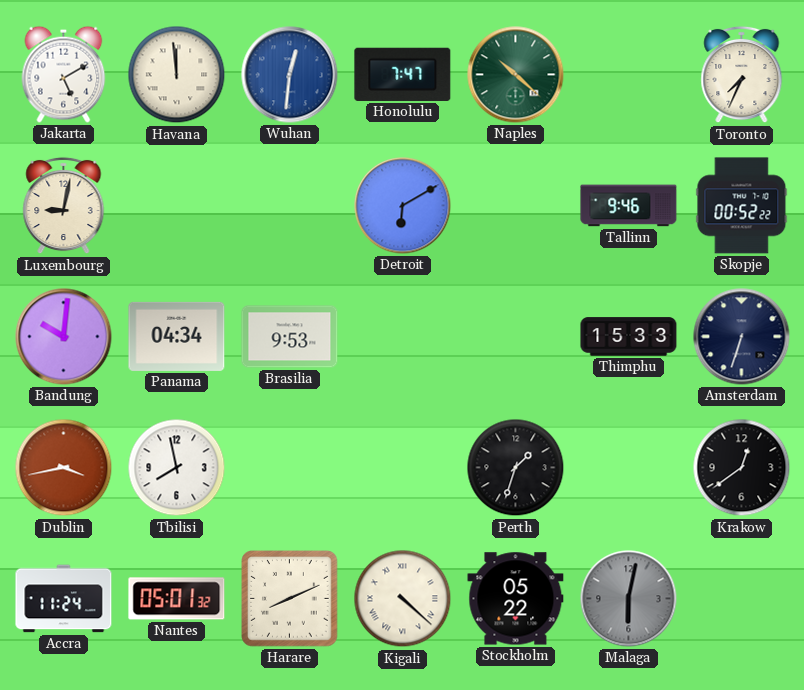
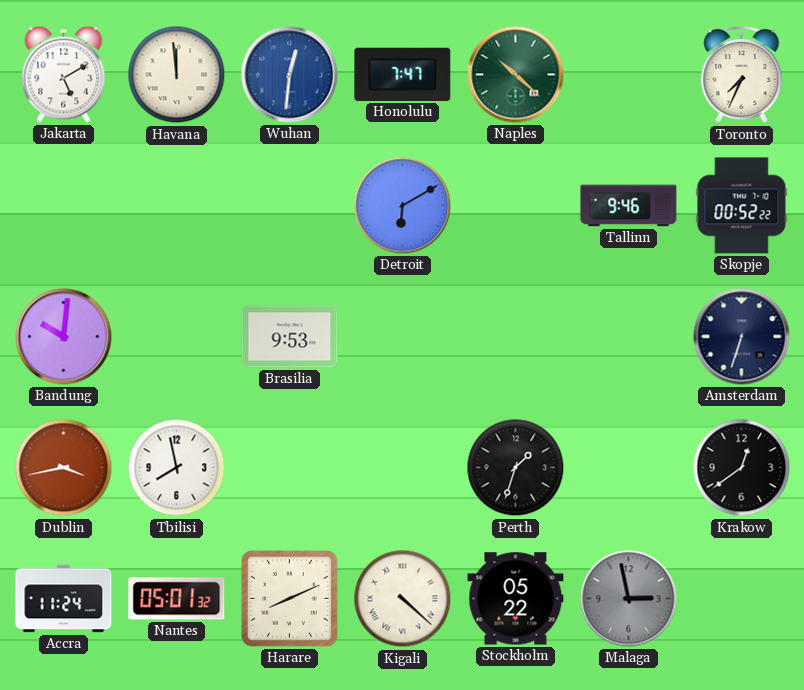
Luxembourg: 9:02 -> none
Panama: 04:34 -> none
Thimphu: 15:33 -> none
Malaga: 6:02 -> 2:58
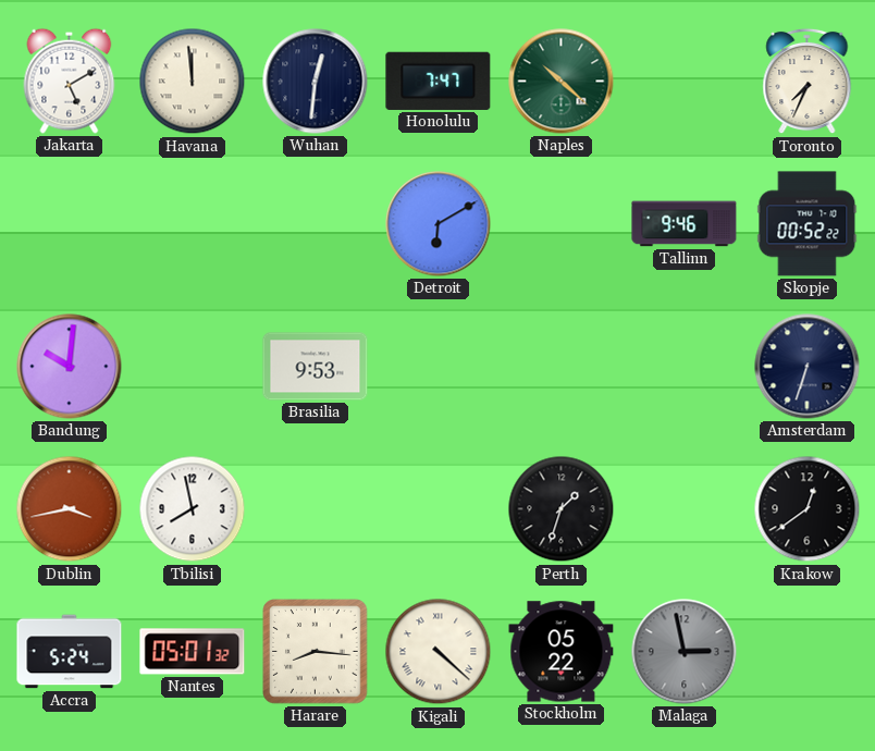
Wuhan dial: blue -> navy
Accra: 11:24 -> 5:24
Harare: 8:11 -> 8:16
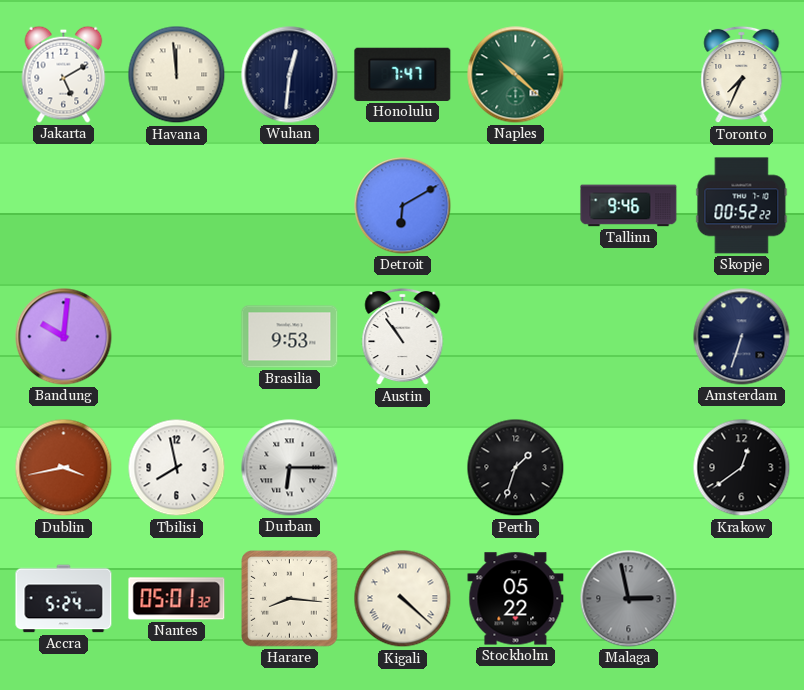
Austin: none -> 10:54
Durban: none -> 6:15
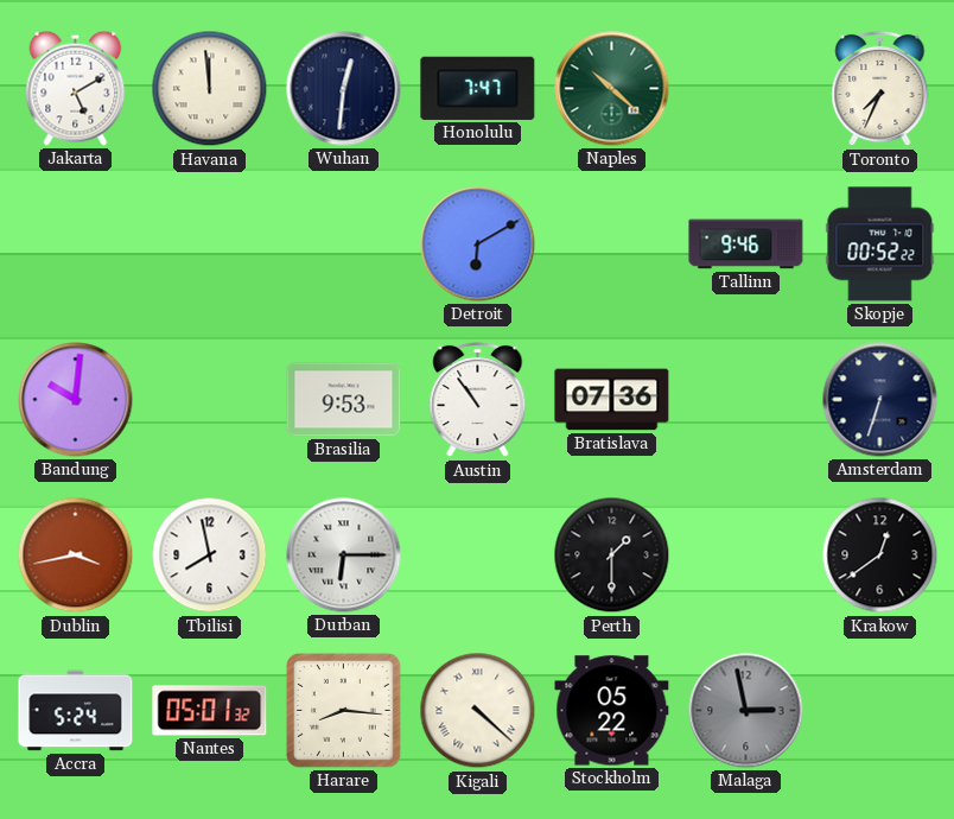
Bratislava: none -> 07:36
Perth: 1:33 -> 1:30
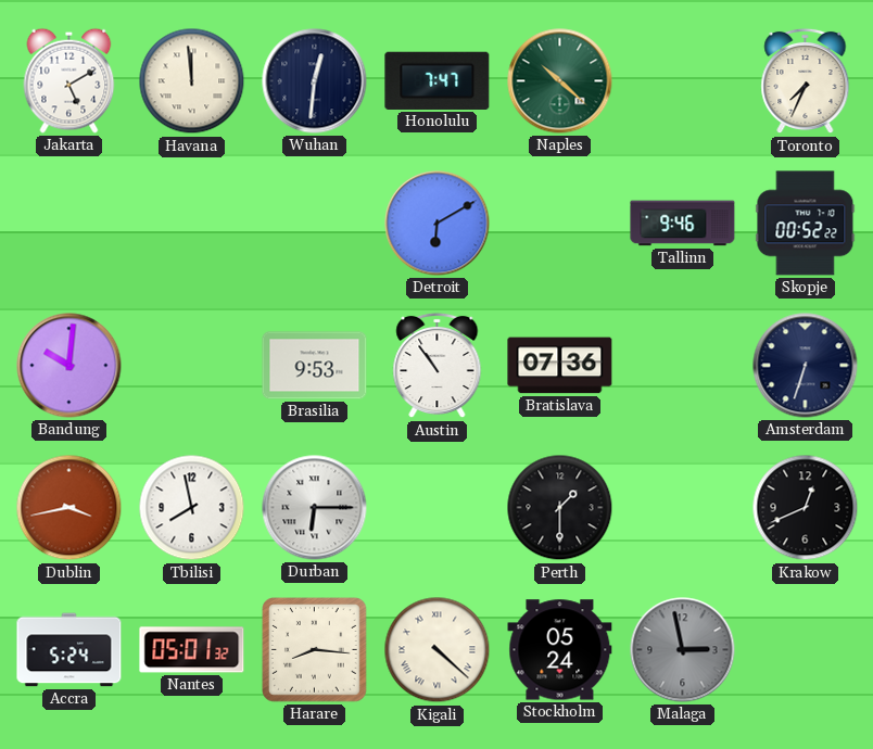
Krakow: 12:39 -> 12:41
Stockholm: 05:22 -> 05:24
